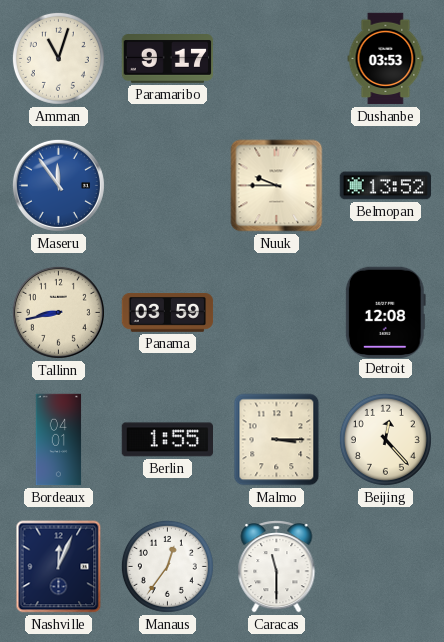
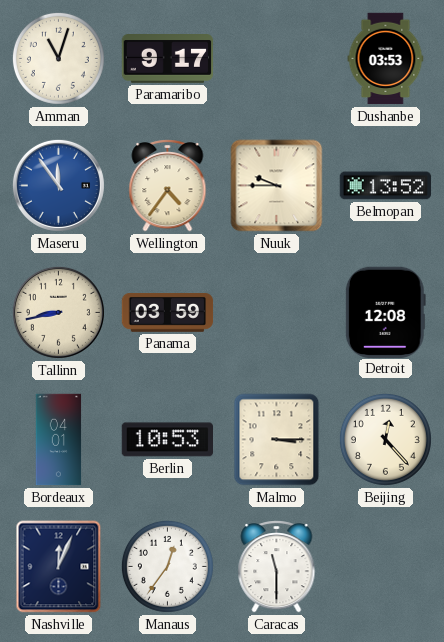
Wellington: none -> 4:36
Berlin: 1:55 -> 10:53
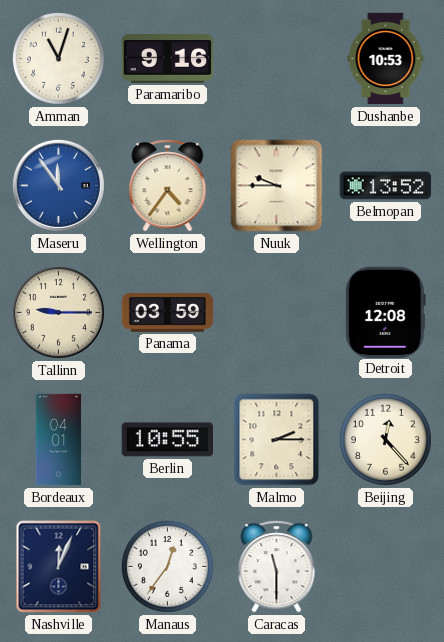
Paramaribo: 9:17 -> 9:16
Dushanbe: 03:53 -> 10:53
Tallinn: 8:43 -> 9:15
Berlin: 10:53 -> 10:55
Malmo: 3:15 -> 2:15
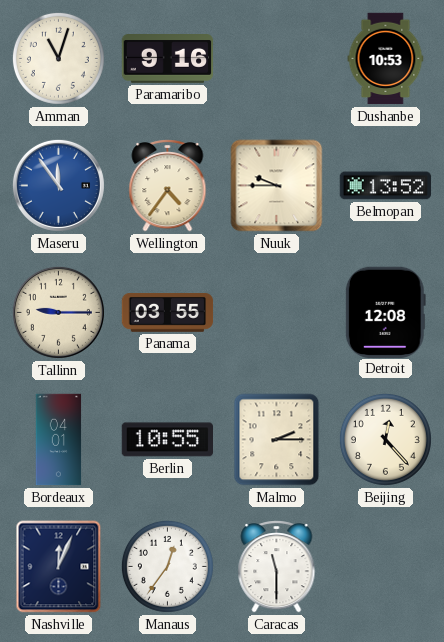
Panama: 03:59 -> 03:55
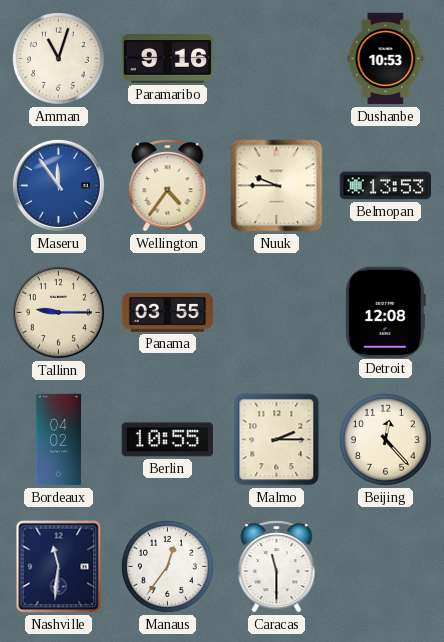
Belmopan: 13:52 -> 13:53
Bordeaux: 04:01 -> 04:02
Nashville: 12:04 -> 11:31
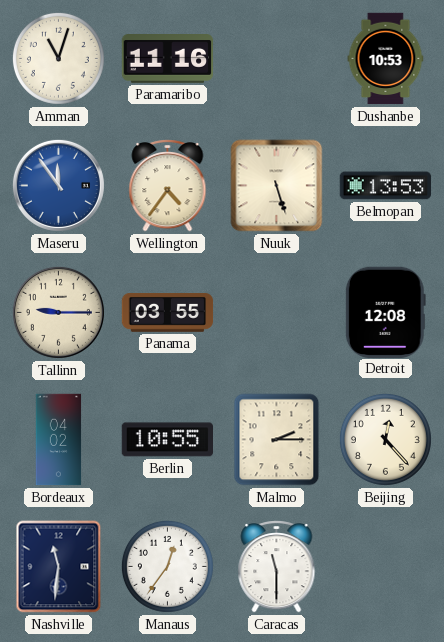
Paramaribo: 9:16 -> 11:16
Nuuk: 9:45 -> 5:27
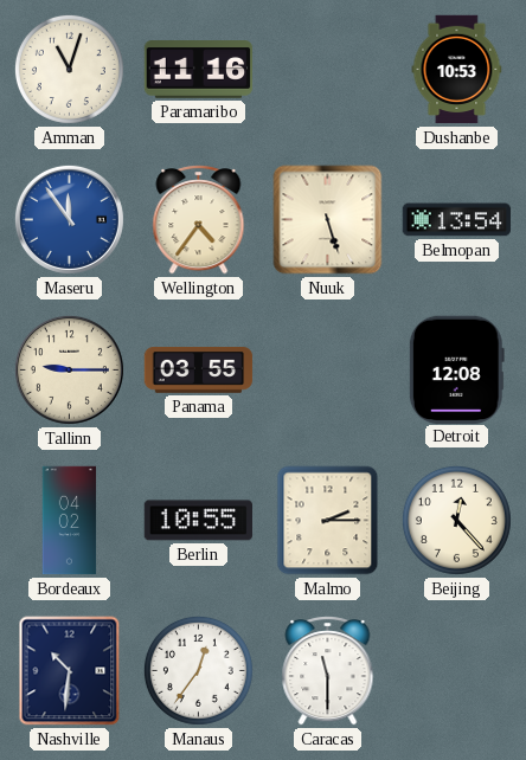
Belmopan: 13:53 -> 13:54
Nashville: 11:31 -> 10:31
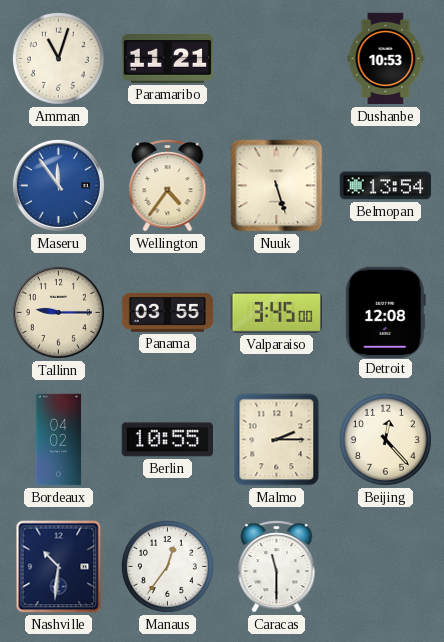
Paramaribo: 11:16 -> 11:21
Valparaiso: none -> 3:45
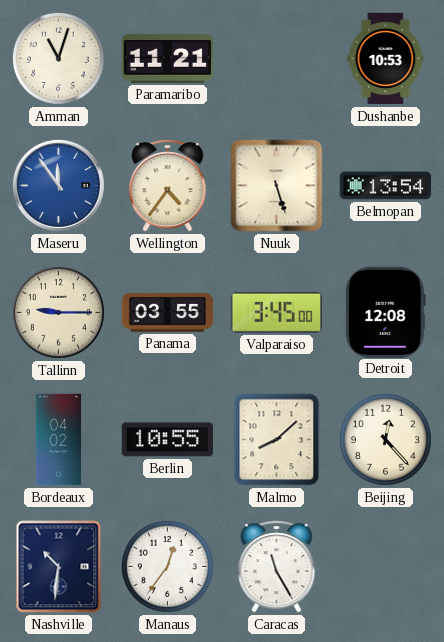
Malmo: 2:15 -> 8:08
Caracas: 11:30 -> 11:25
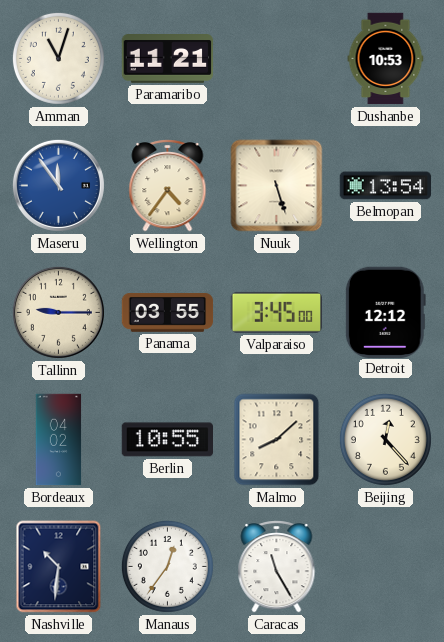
Detroit: 12:08 -> 12:12
